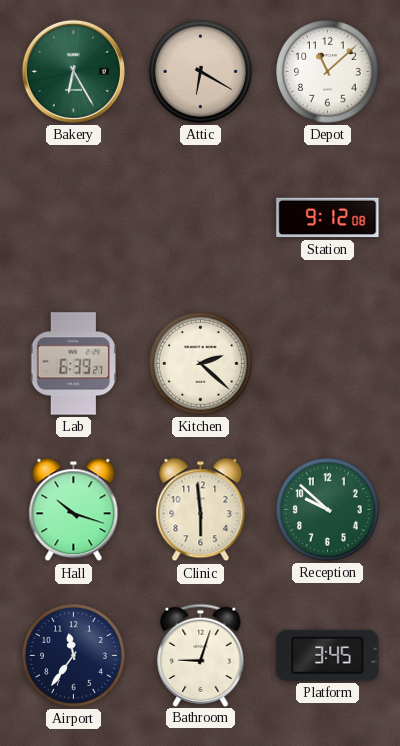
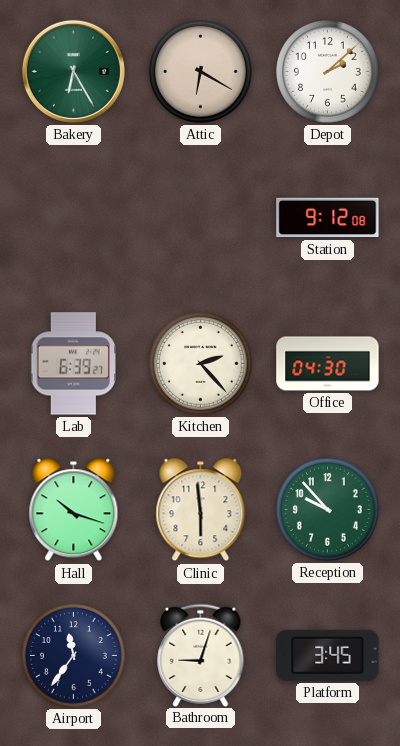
Depot: 11:08 -> 2:08
Kitchen: 2:22 -> 2:23
Office: none -> 04:30
Reception: 9:52 -> 9:53
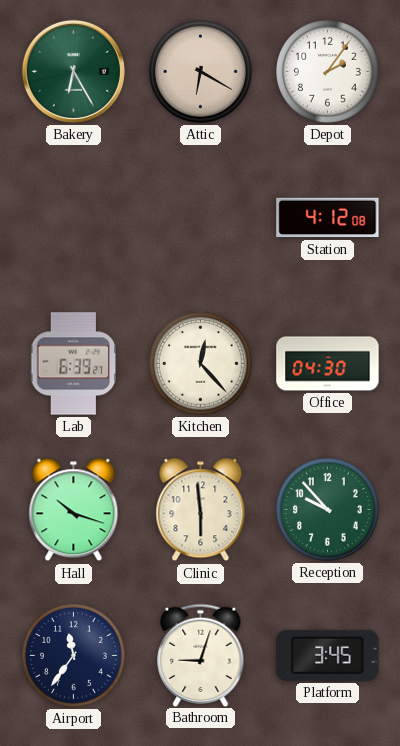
Depot: 2:08 -> 2:06
Station: 9:12 -> 4:12
Kitchen: 2:23 -> 12:23
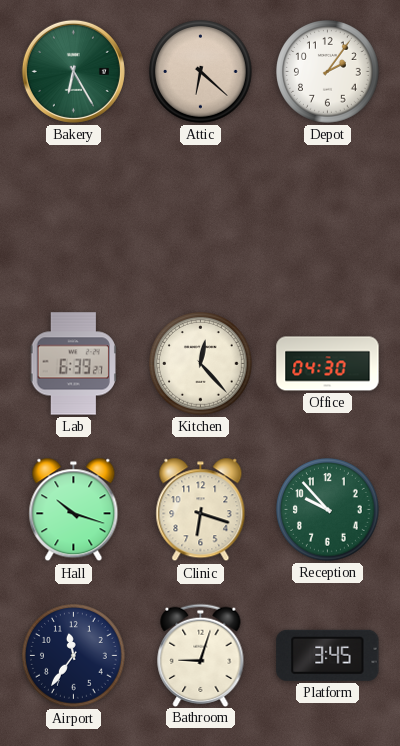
Attic: 6:20 -> 6:22
Station: 4:12 -> none
Clinic: 5:59 -> 6:18
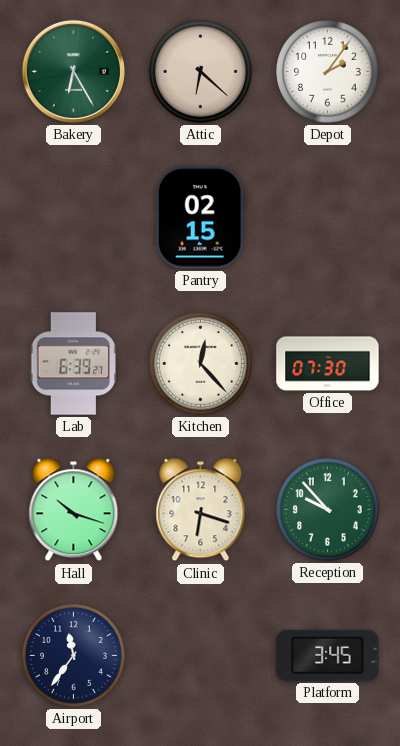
Pantry: none -> 02:15
Office: 04:30 -> 07:30
Bathroom: 9:03 -> none
